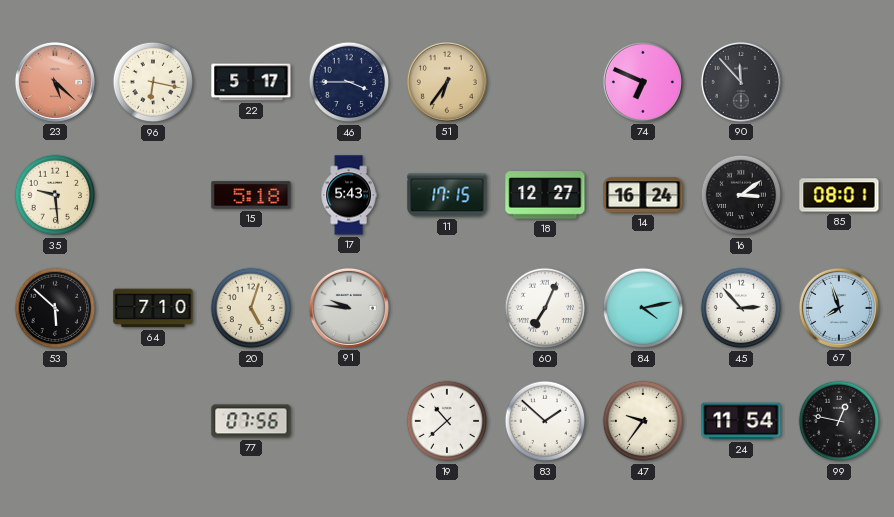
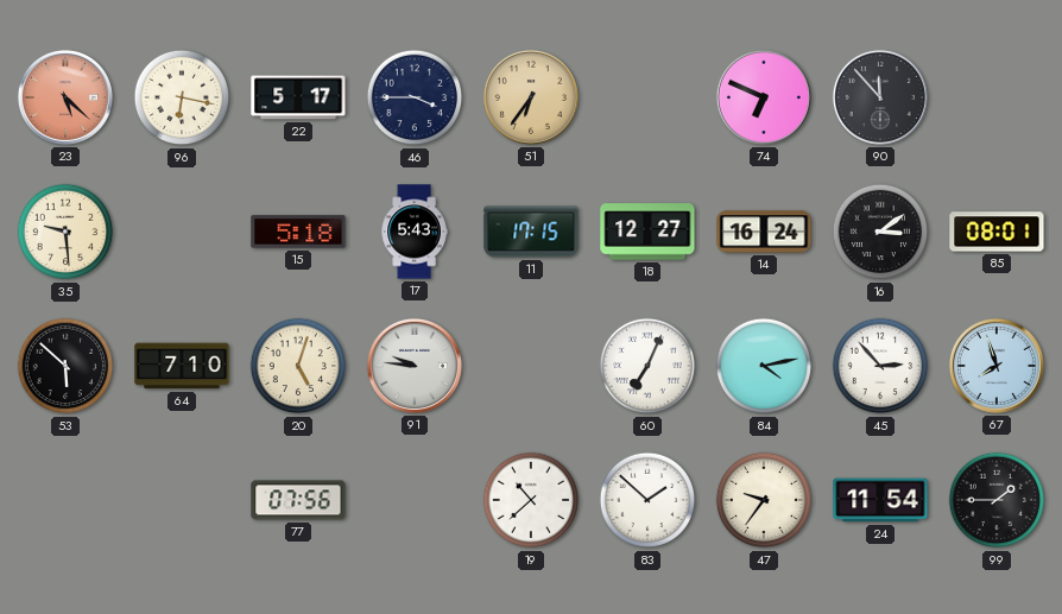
99: 12:47 -> 1:45
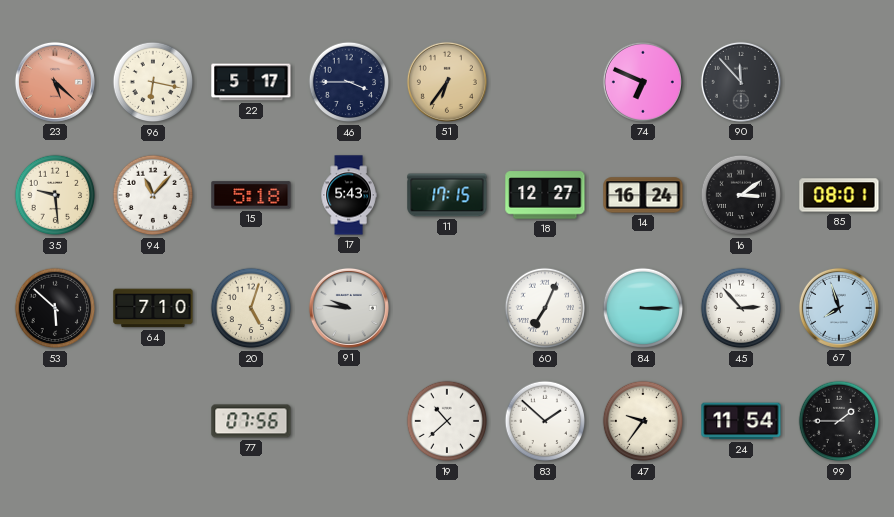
94: none -> 11:07
84: 4:13 -> 3:15
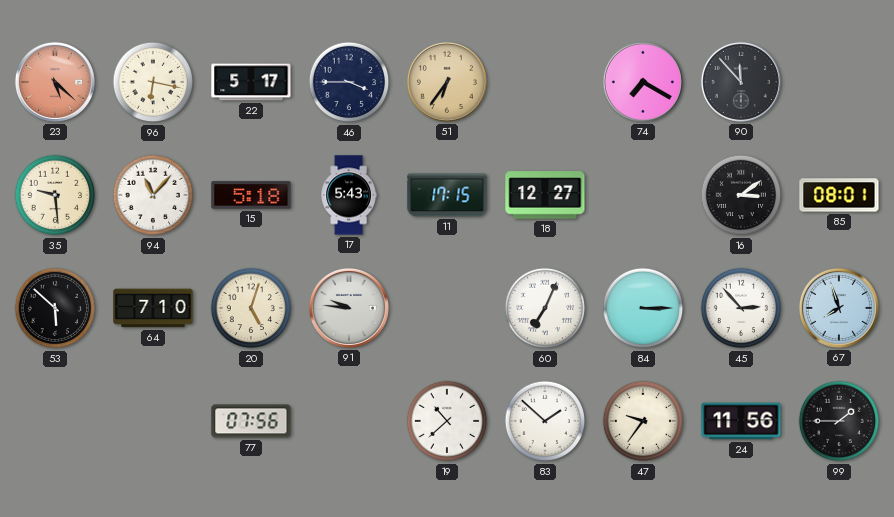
74: 6:49 -> 7:20
14: 16:24 -> none
24: 11:54 -> 11:56
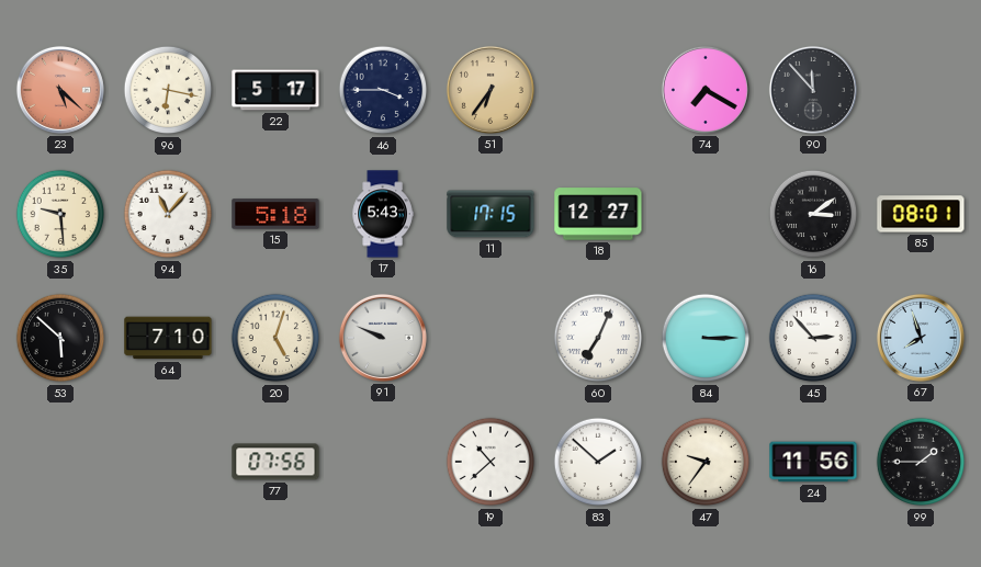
91: 9:46 -> 9:49
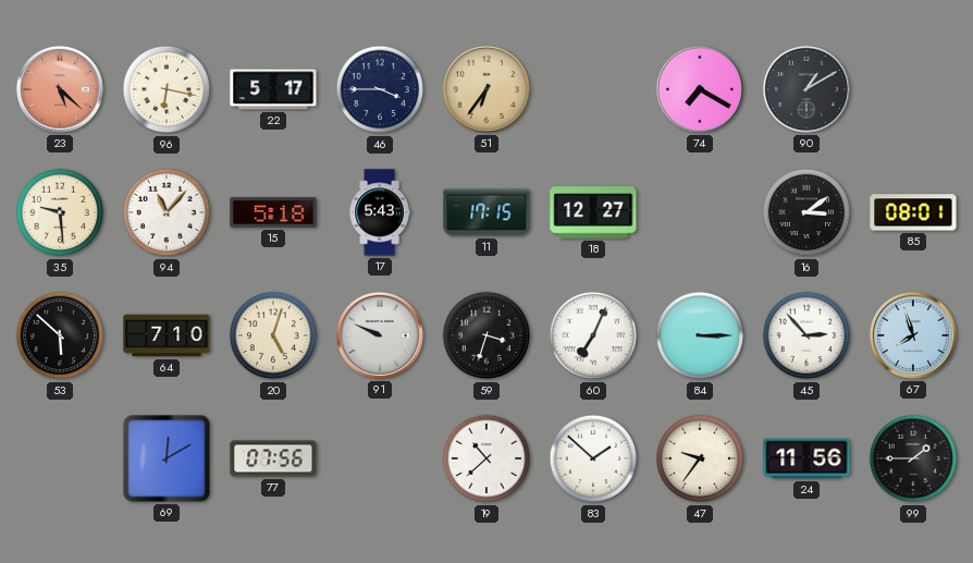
90: 11:53 -> 1:10
59: none -> 3:33
69: none -> 12:10
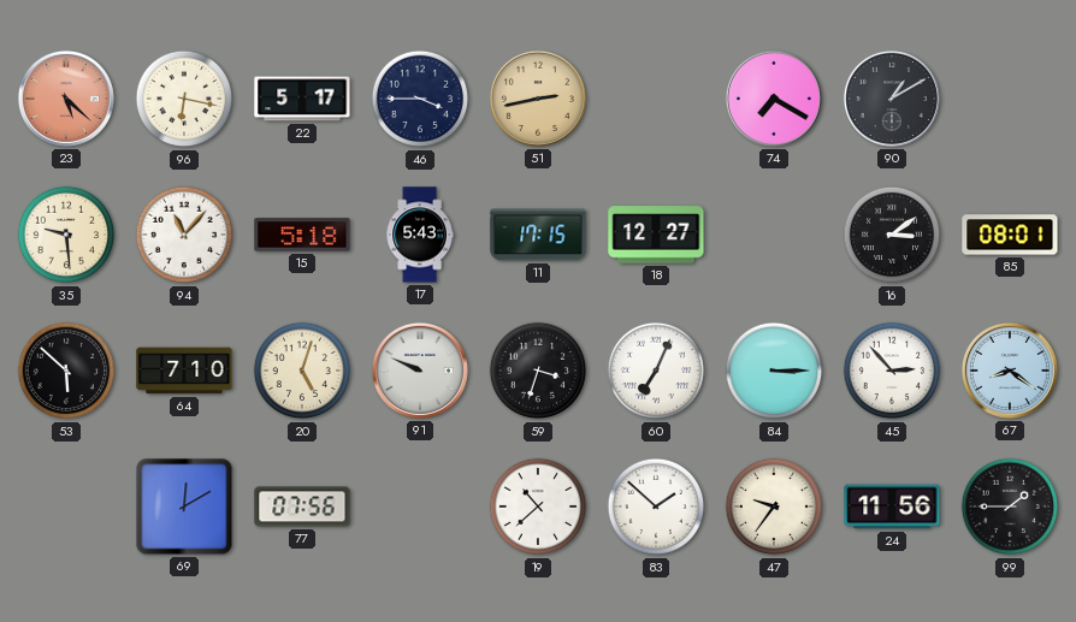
51: 6:36 -> 2:43
67: 7:57 -> 8:21
